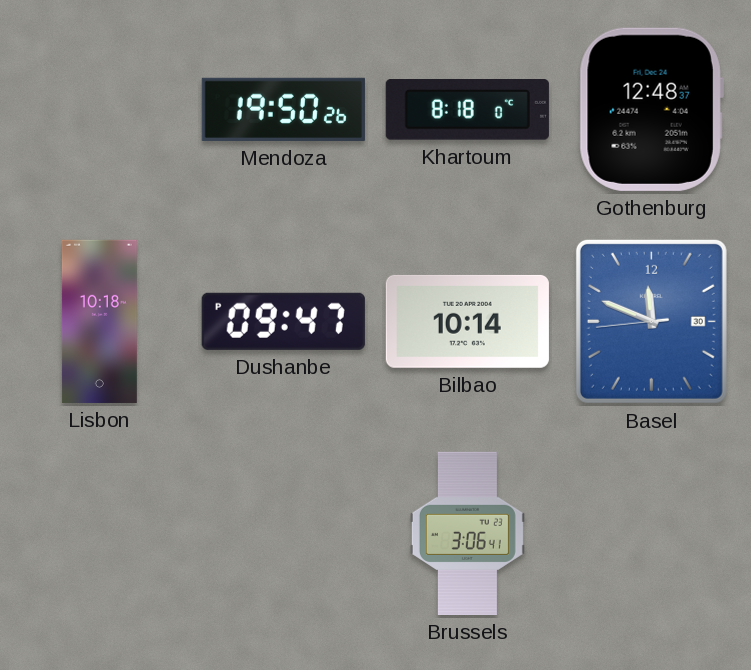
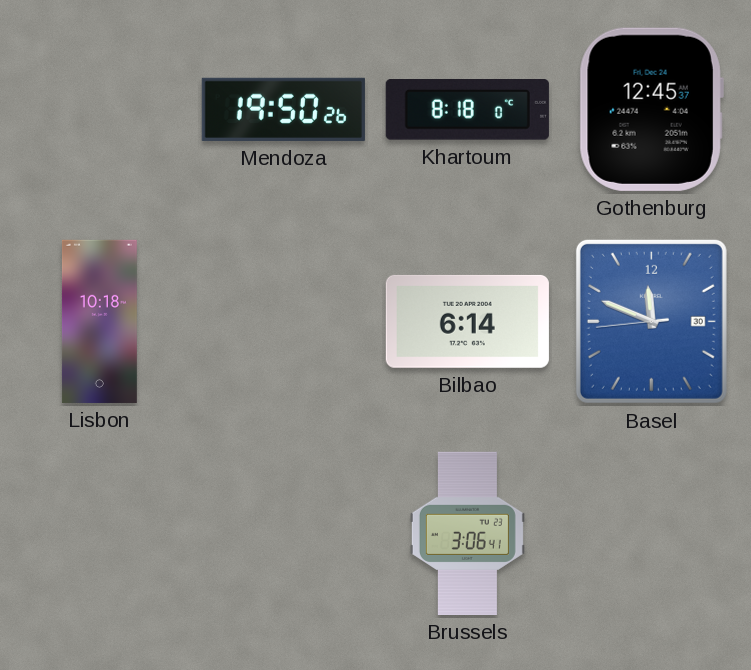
Gothenburg: 12:48 -> 12:45
Dushanbe: 09:47 -> none
Bilbao: 10:14 -> 6:14
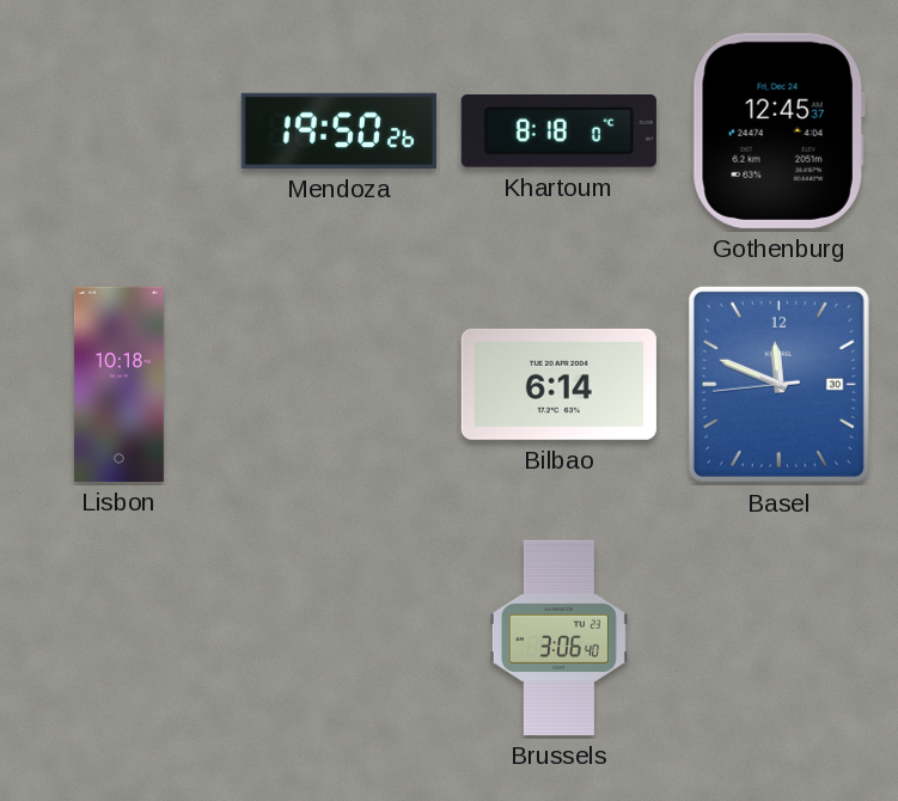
Brussels: 3:06:41 -> 3:06:40
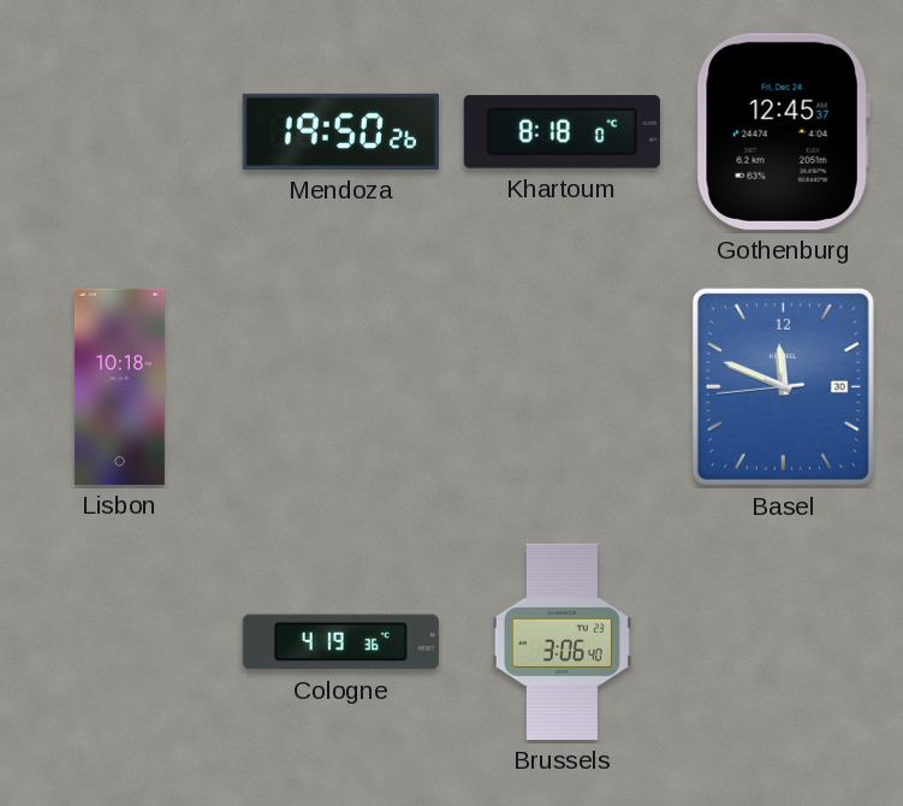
Bilbao: 6:14 -> none
Cologne: none -> 4:19
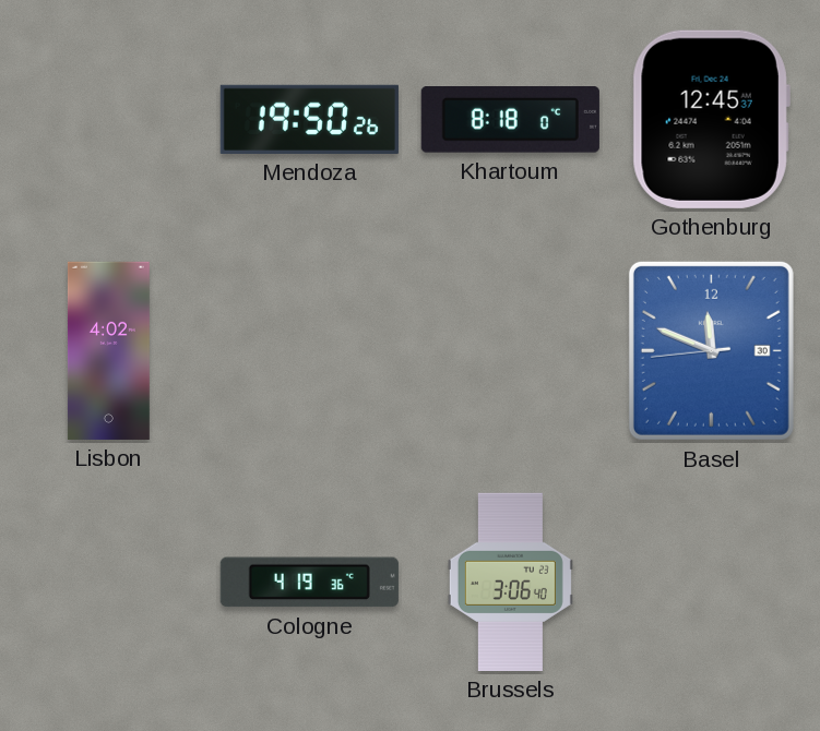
Lisbon: 10:18 -> 4:02
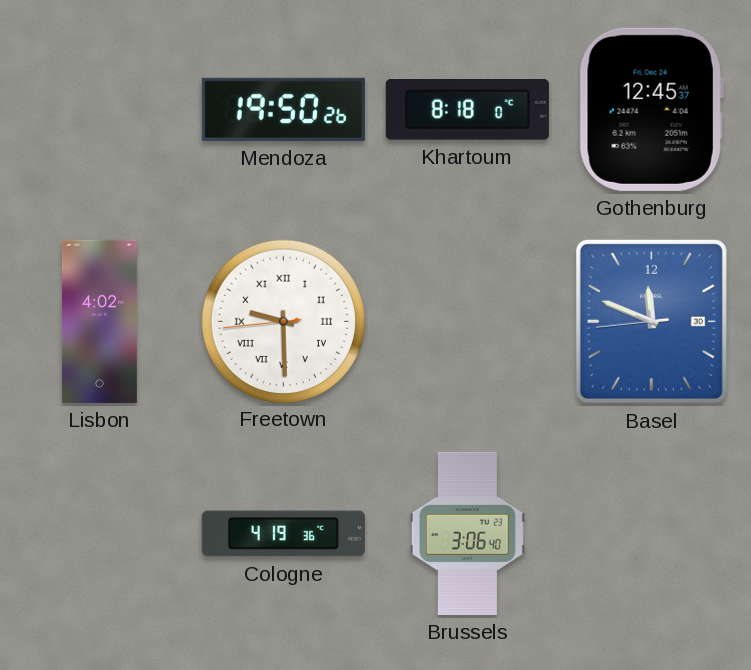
Freetown: none -> 9:29
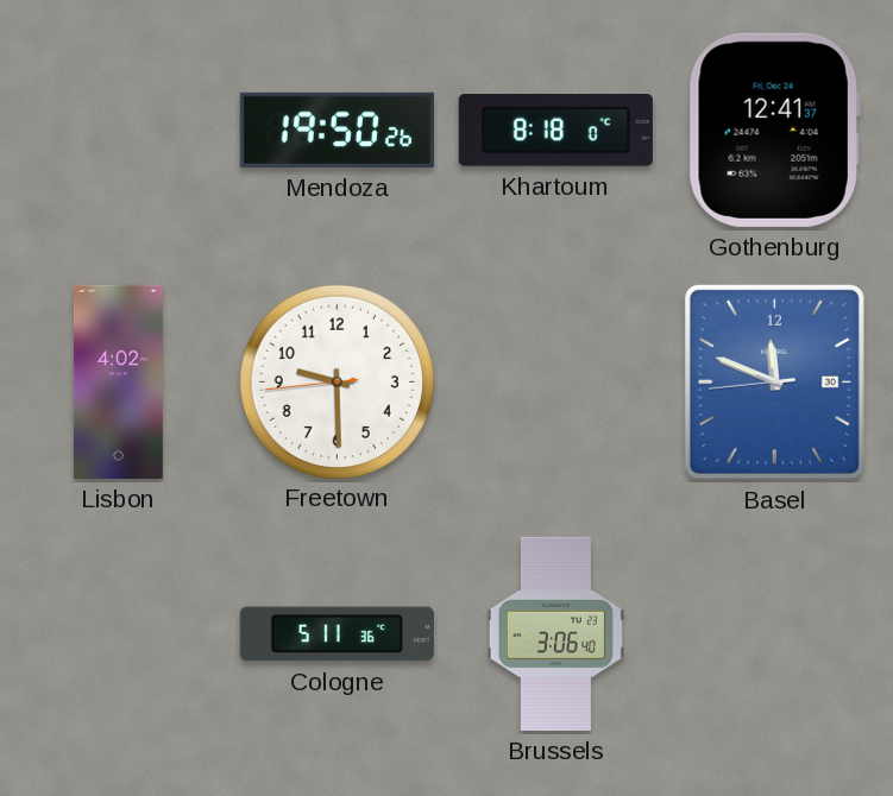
Gothenburg: 12:45 -> 12:41
Freetown numerals: Roman -> Arabic
Cologne: 4:19 -> 5:11
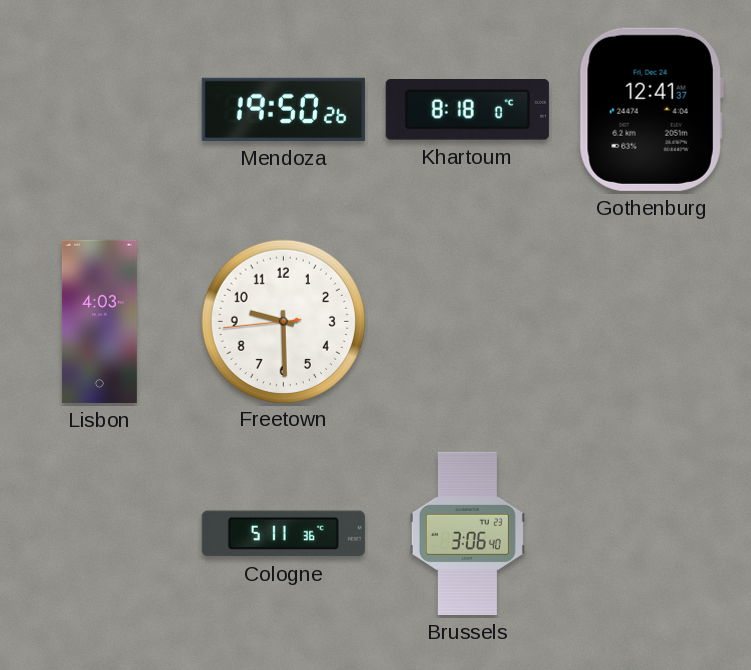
Lisbon: 4:02 -> 4:03
Basel: 11:48 -> none
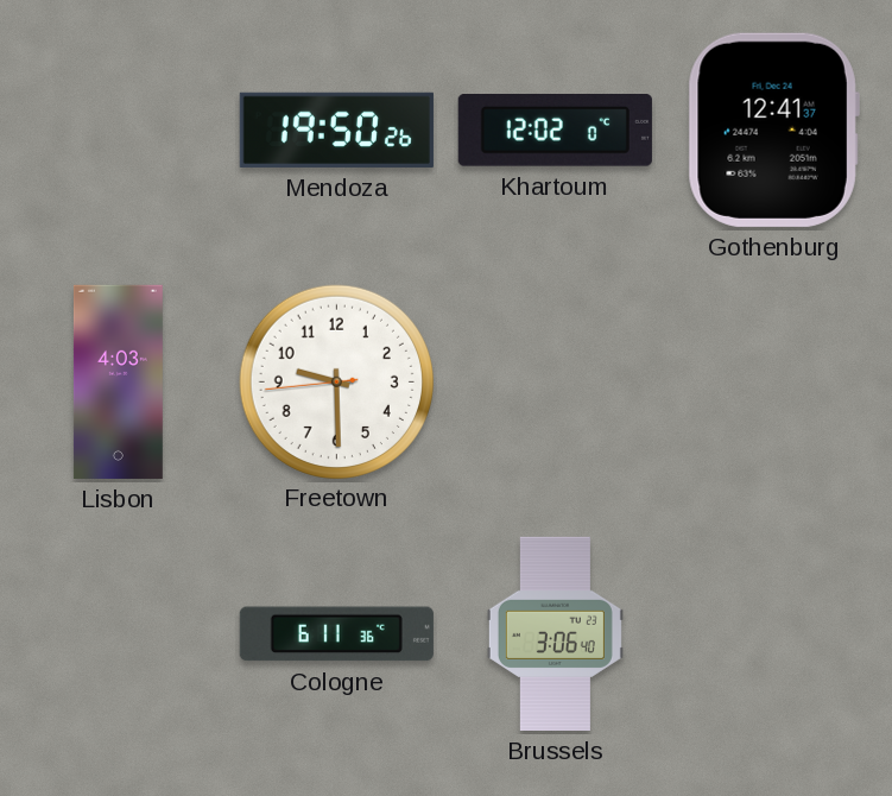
Khartoum: 8:18 -> 12:02
Cologne: 5:11 -> 6:11
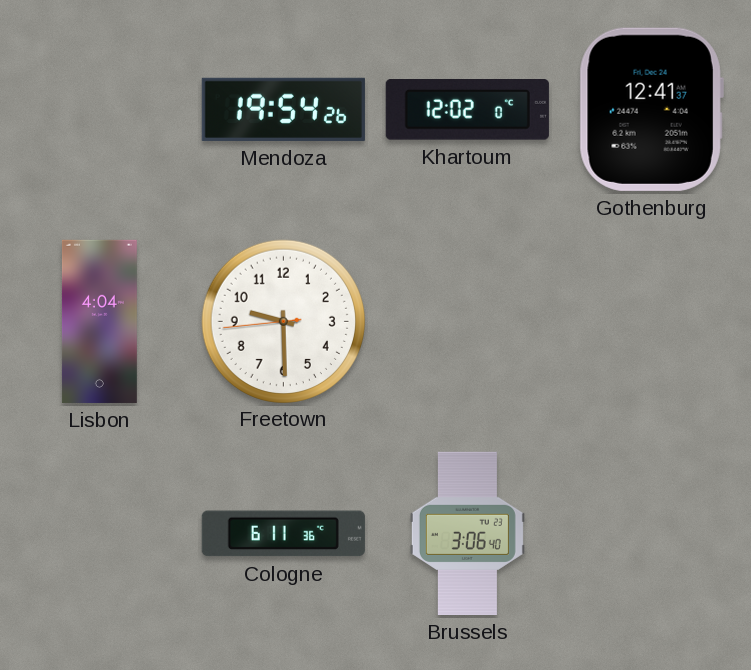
Mendoza: 19:50 -> 19:54
Lisbon: 4:03 -> 4:04
